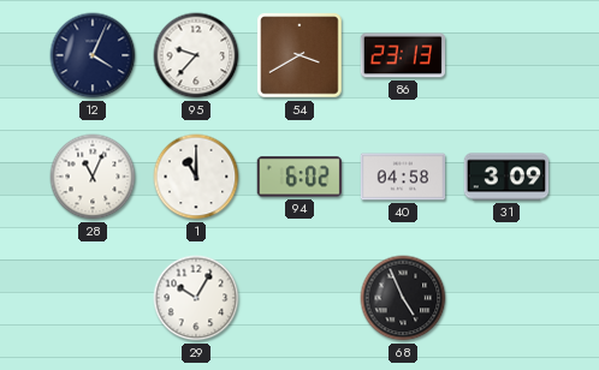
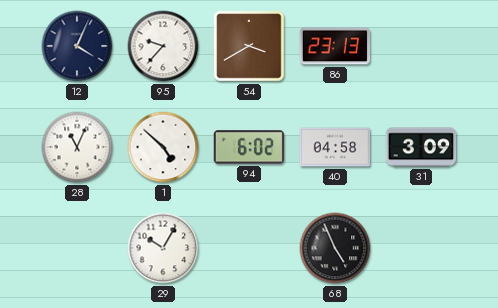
1: 11:00 -> 4:52
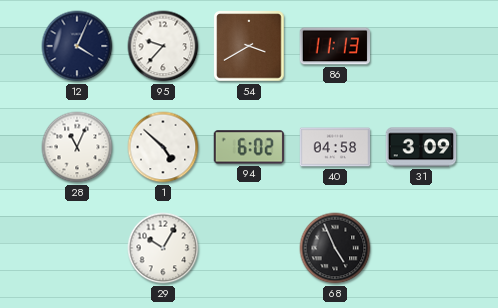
86: 23:13 -> 11:13
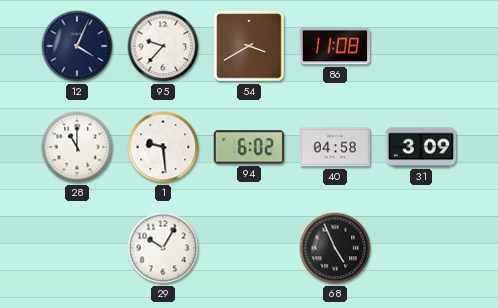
86: 11:13 -> 11:08
28: 11:04 -> 11:00
1: 4:52 -> 9:29
